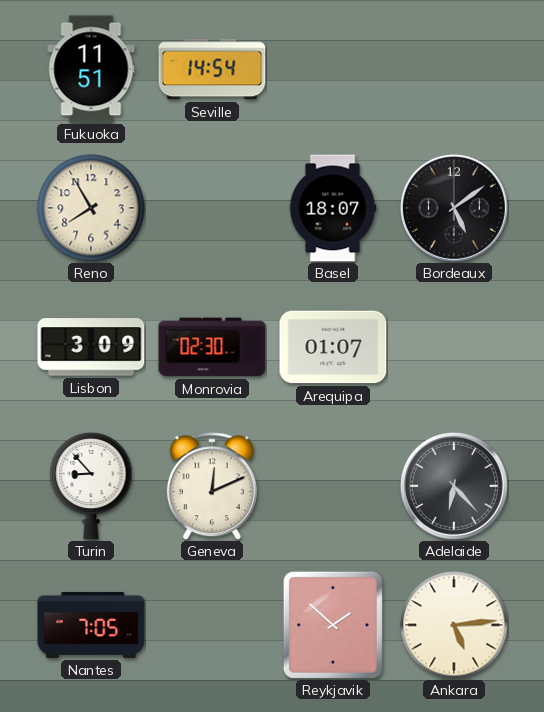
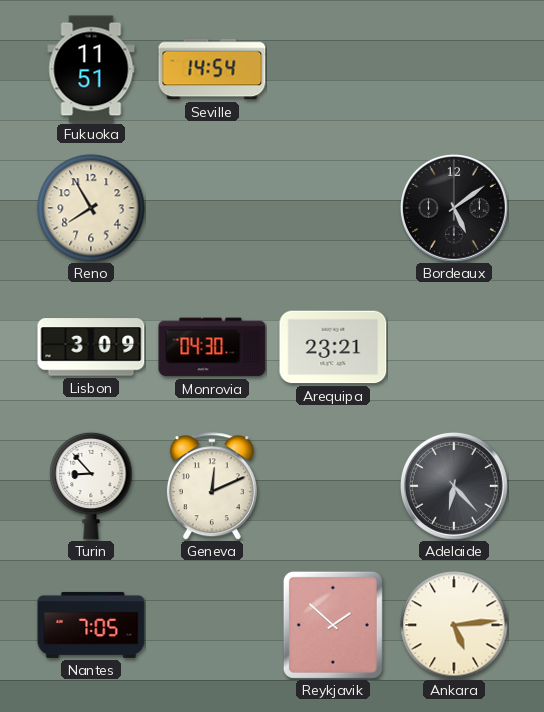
Basel: 18:07 -> none
Monrovia: 02:30 -> 04:30
Arequipa: 01:07 -> 23:21
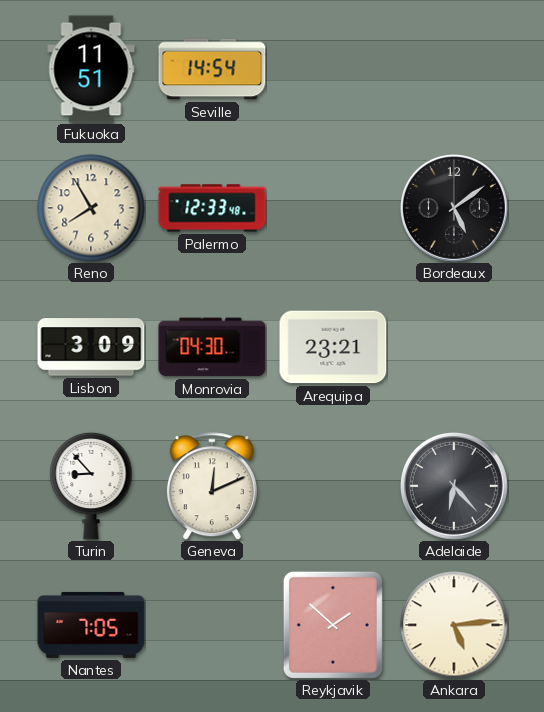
Palermo: none -> 12:33
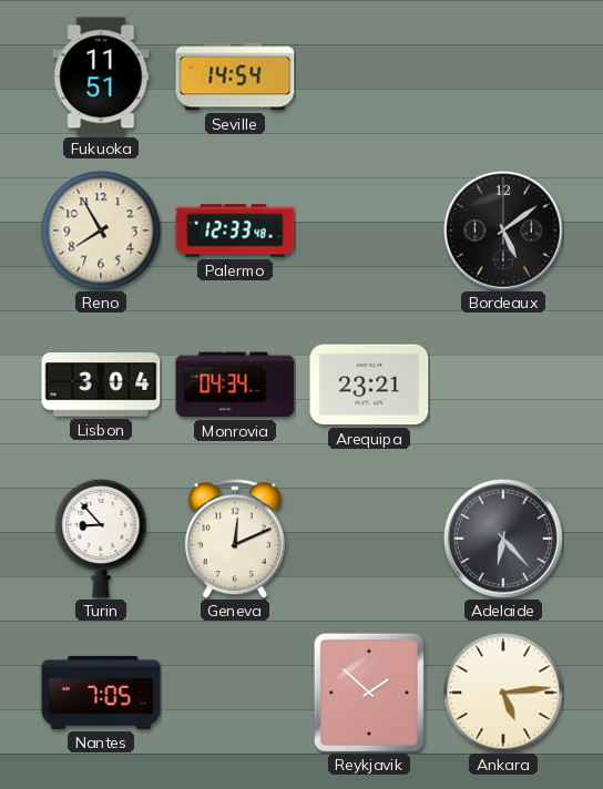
Lisbon: 3:09 -> 3:04
Monrovia: 04:30 -> 04:34
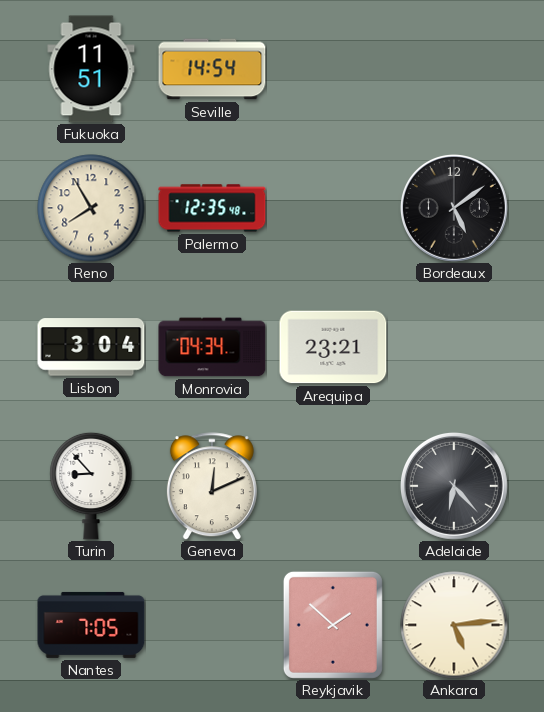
Palermo: 12:33 -> 12:35
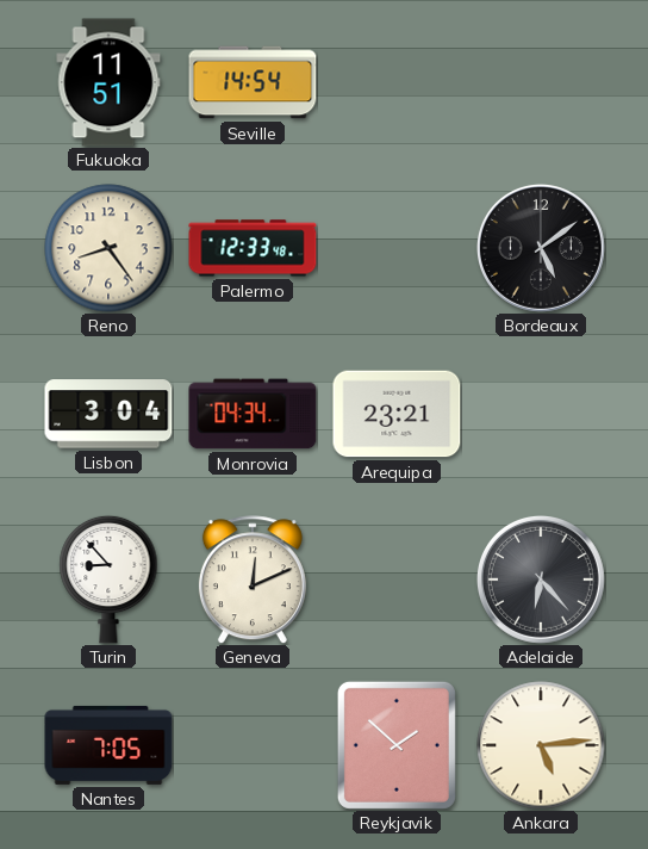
Reno: 7:55 -> 8:24
Palermo: 12:35 -> 12:33
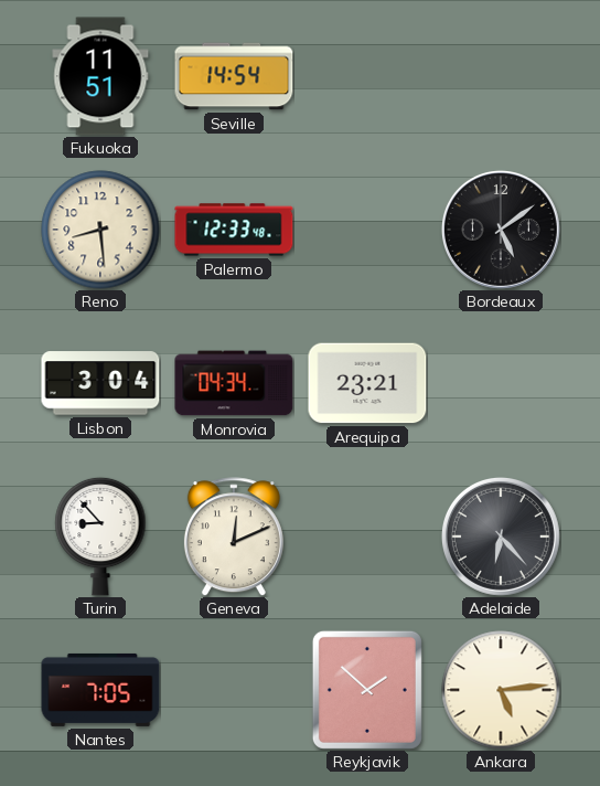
Reno: 8:24 -> 8:29
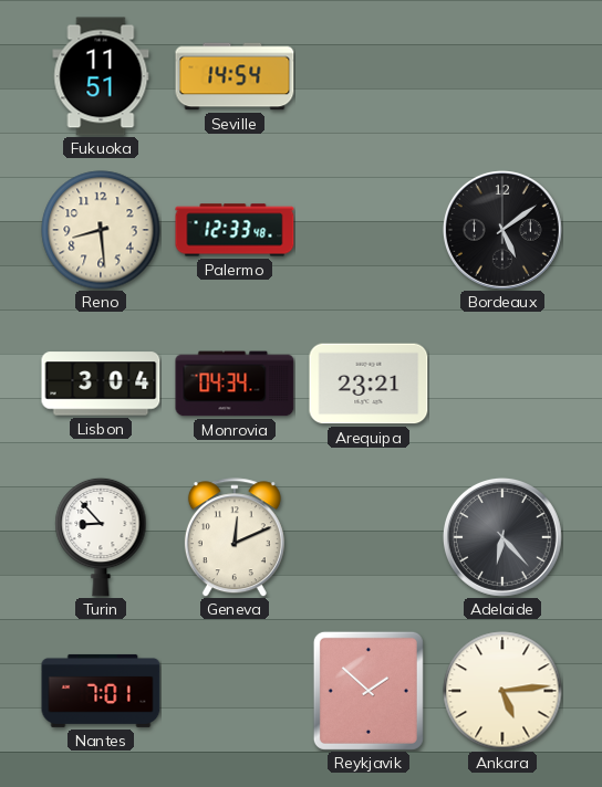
Nantes: 7:05 -> 7:01
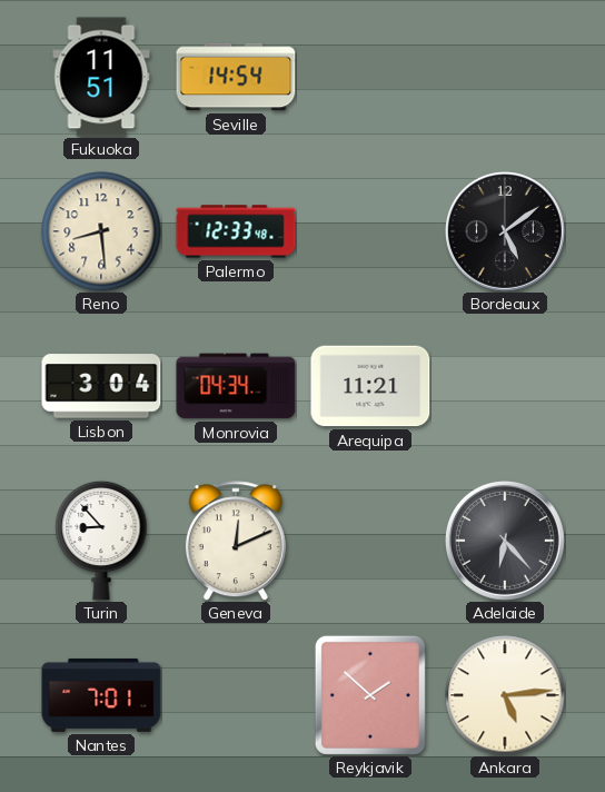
Arequipa: 23:21 -> 11:21
